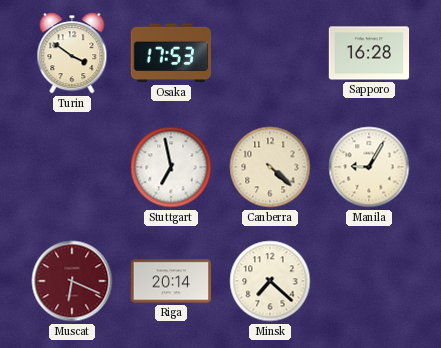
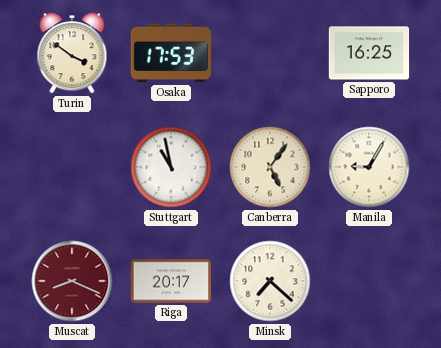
Sapporo: 16:28 -> 16:25
Stuttgart: 6:58 -> 10:58
Canberra: 4:22 -> 5:06
Muscat: 6:19 -> 8:19
Riga: 20:14 -> 20:17
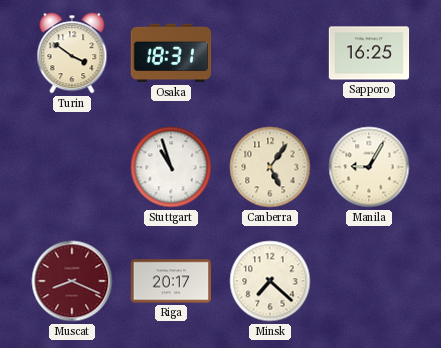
Osaka: 17:53 -> 18:31
Stuttgart: 10:58 -> 10:57
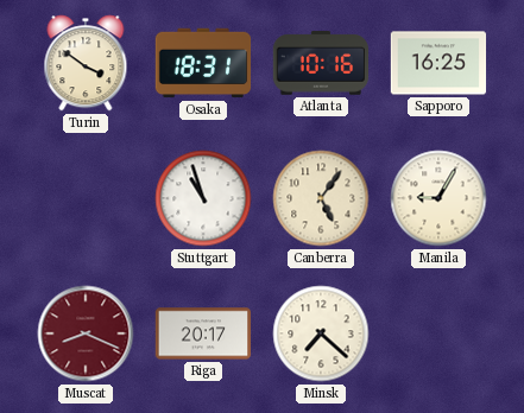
Atlanta: none -> 10:16
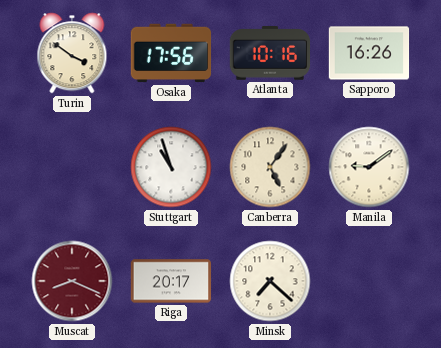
Osaka: 18:31 -> 17:56
Sapporo: 16:25 -> 16:26
Manila: 9:05 -> 9:09
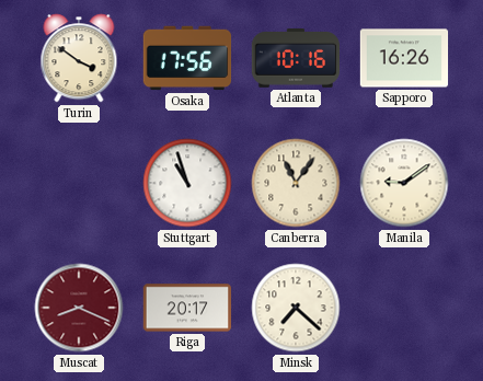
Canberra: 5:06 -> 11:06
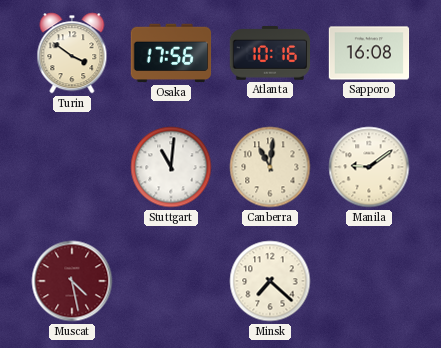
Sapporo: 16:26 -> 16:08
Stuttgart: 10:57 -> 11:01
Canberra: 11:06 -> 11:01
Muscat: 8:19 -> 4:28
Riga: 20:17 -> none
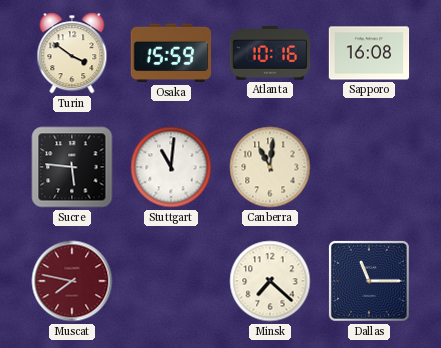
Osaka: 17:56 -> 15:59
Sucre: none -> 5:46
Manila: 9:09 -> none
Muscat: 4:28 -> 7:47
Dallas: none -> 11:15
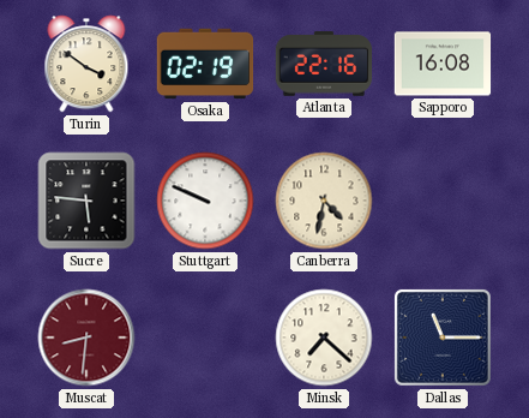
Osaka: 15:59 -> 02:19
Atlanta: 10:16 -> 22:16
Stuttgart: 11:01 -> 9:49
Canberra: 11:01 -> 4:32
Muscat: 7:47 -> 8:31
